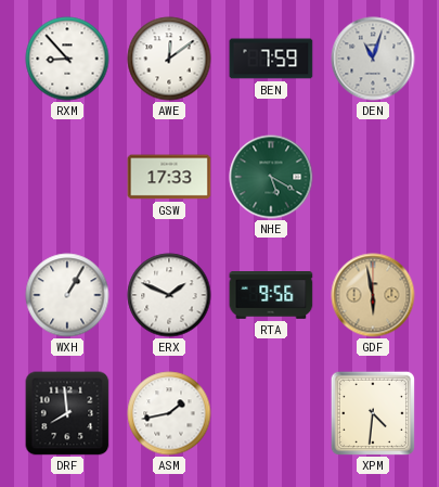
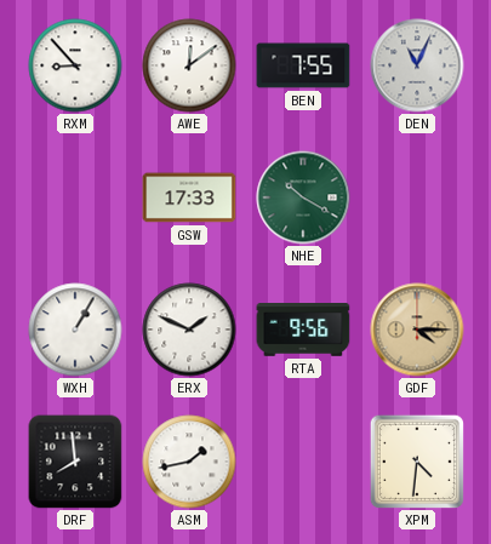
BEN: 7:59 -> 7:55
DEN: 11:03 -> 11:04
NHE: 5:20 -> 10:20
GDF: 5:58 -> 4:15
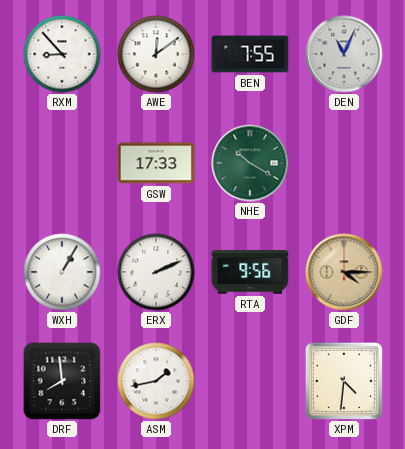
ERX: 1:49 -> 2:11
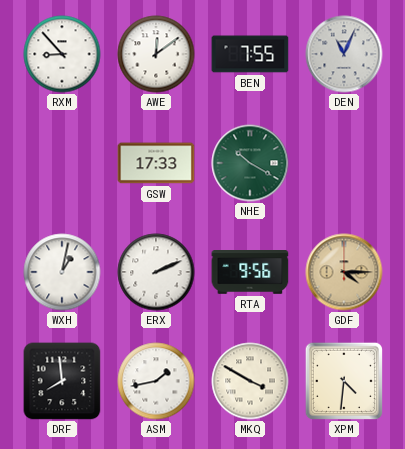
WXH: 1:05 -> 1:02
MKQ: none -> 3:50
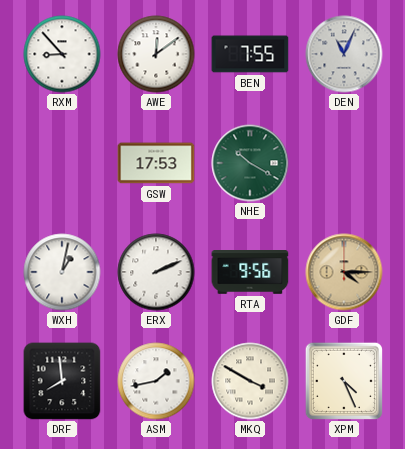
GSW: 17:33 -> 17:53
XPM: 4:31 -> 4:26
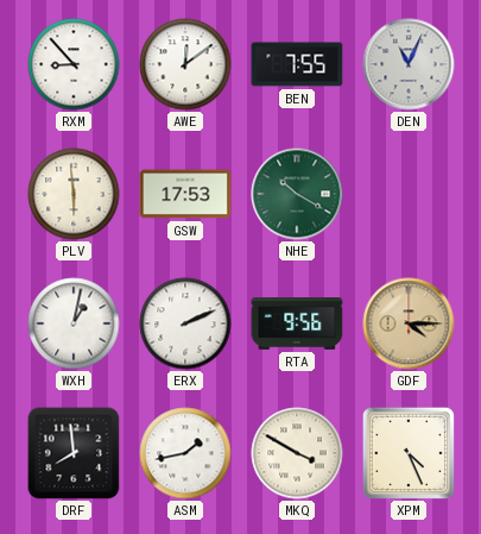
PLV: none -> 5:59
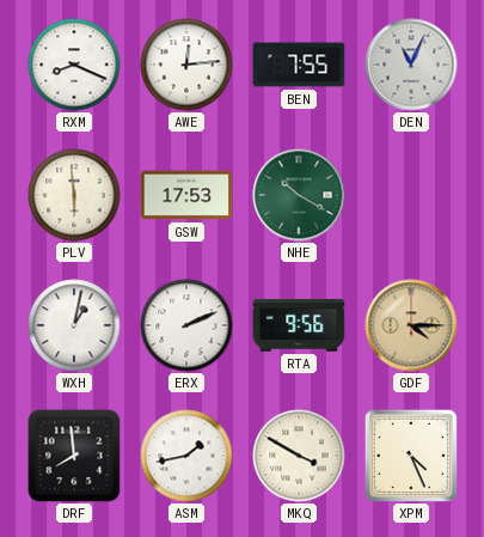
RXM: 8:53 -> 8:19
AWE: 12:09 -> 12:14
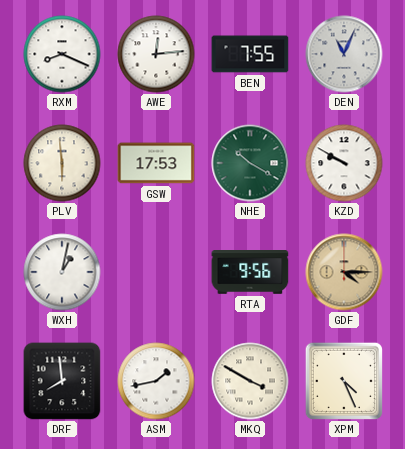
KZD: none -> 9:50
ERX: 2:11 -> none
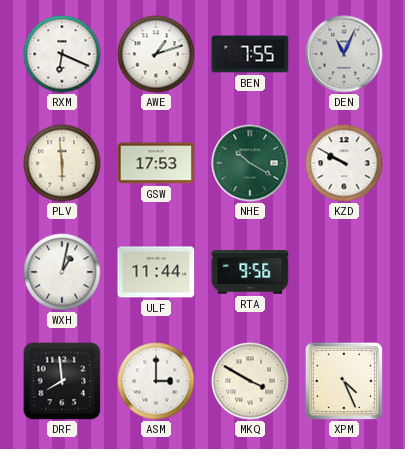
RXM: 8:19 -> 6:19
AWE: 12:14 -> 1:12
ULF: none -> 11:44
GDF: 4:15 -> none
ASM: 1:43 -> 3:00
